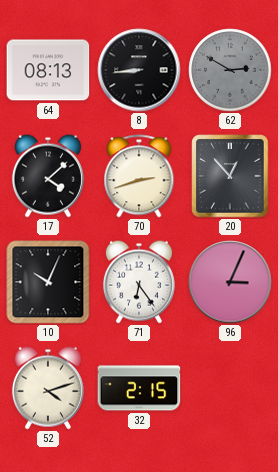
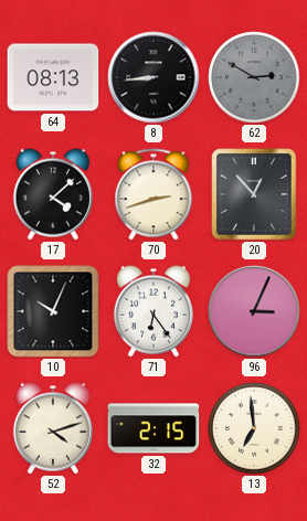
13: none -> 6:59
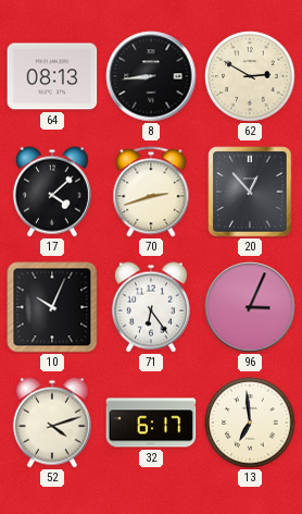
62 dial: grey -> cream
32: 2:15 -> 6:17
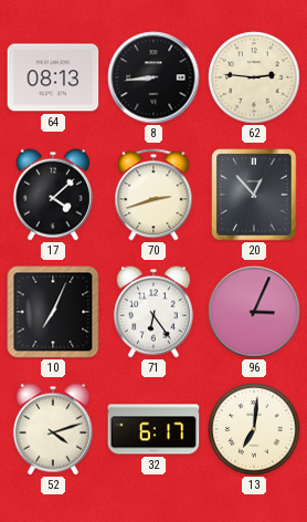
62: 2:50 -> 2:46
10: 10:04 -> 7:04
13: 6:59 -> 7:01
